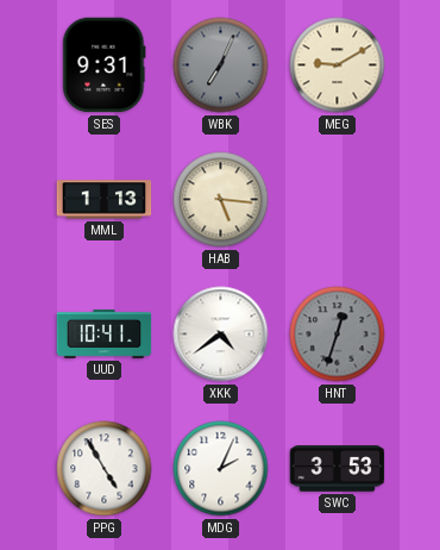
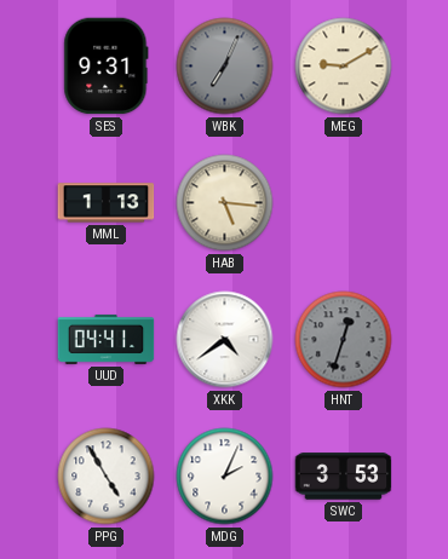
UUD: 10:41 -> 04:41
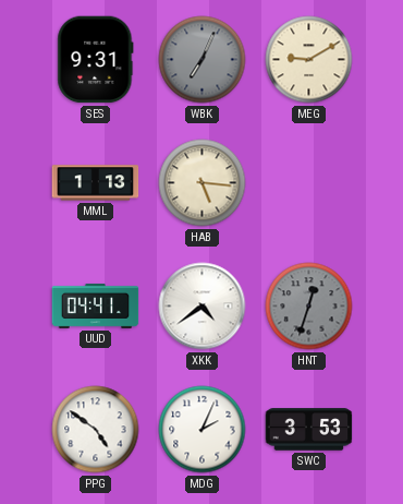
PPG: 4:55 -> 4:51
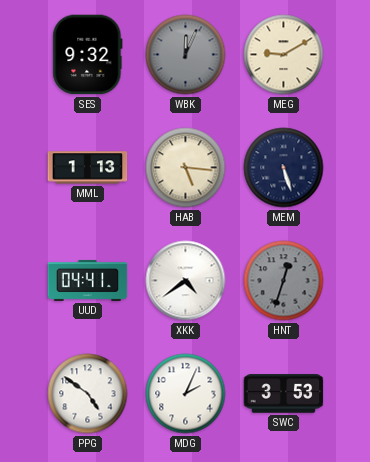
SES: 9:31 -> 9:32
WBK: 7:04 -> 12:04
MEM: none -> 5:27
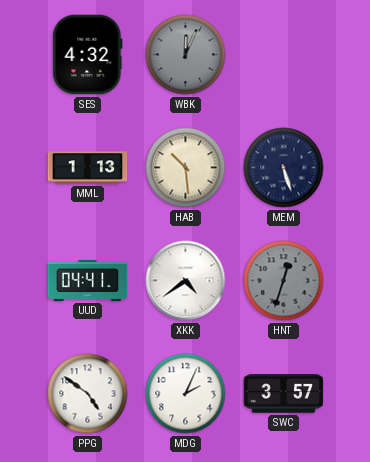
SES: 9:32 -> 4:32
MEG: 9:10 -> none
HAB: 5:16 -> 10:29
SWC: 3:53 -> 3:57
